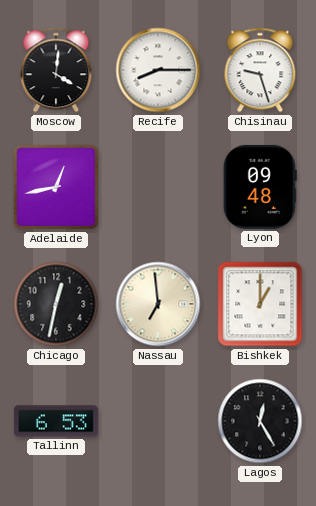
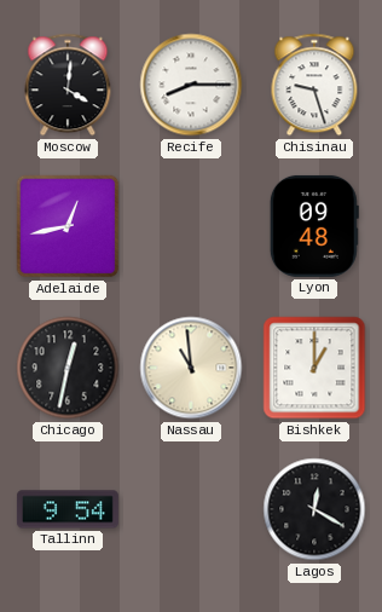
Nassau: 6:59 -> 10:59
Tallinn: 6:53 -> 9:54
Lagos: 12:25 -> 12:20
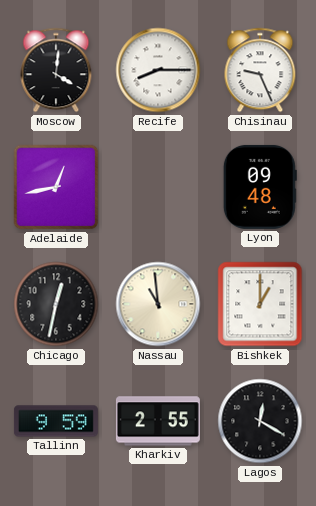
Chisinau: 9:27 -> 9:26
Tallinn: 9:54 -> 9:59
Kharkiv: none -> 2:55
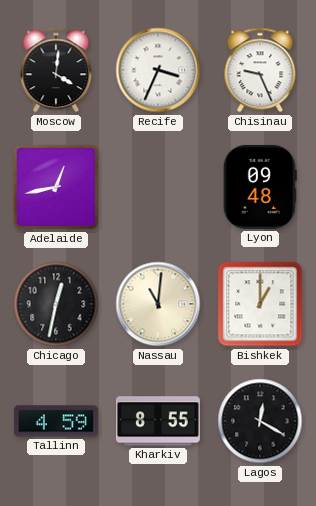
Recife: 8:15 -> 3:34
Nassau: 10:59 -> 11:01
Tallinn: 9:59 -> 4:59
Kharkiv: 2:55 -> 8:55
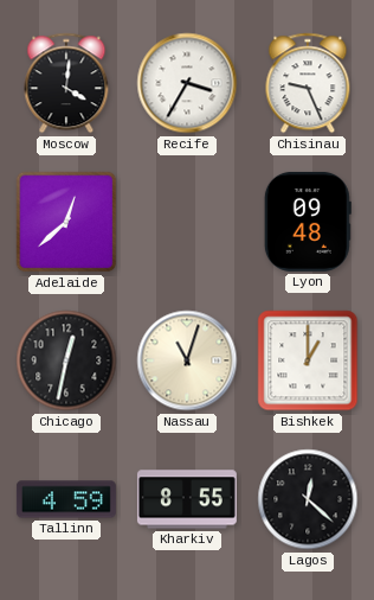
Recife: 3:34 -> 3:35
Adelaide: 12:43 -> 12:38
Nassau: 11:01 -> 11:03
Lagos: 12:20 -> 12:22
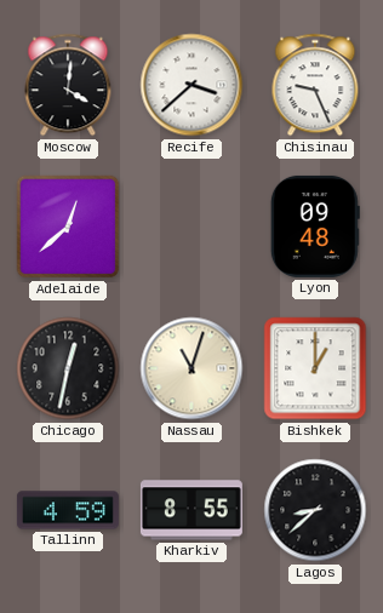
Recife: 3:35 -> 3:38
Lagos: 12:22 -> 8:38
